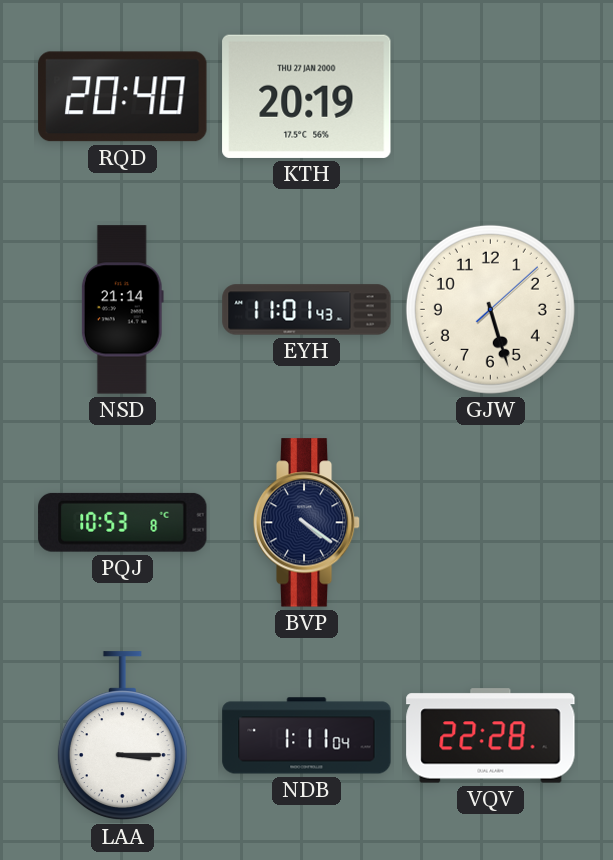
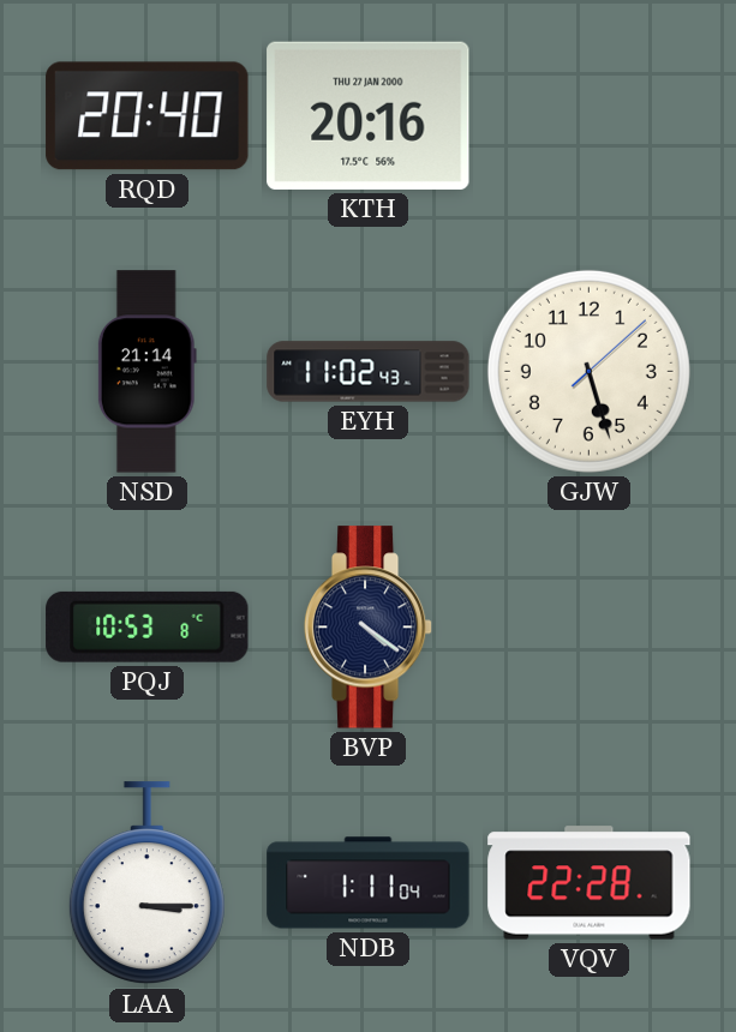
KTH: 20:19 -> 20:16
EYH: 11:01 -> 11:02
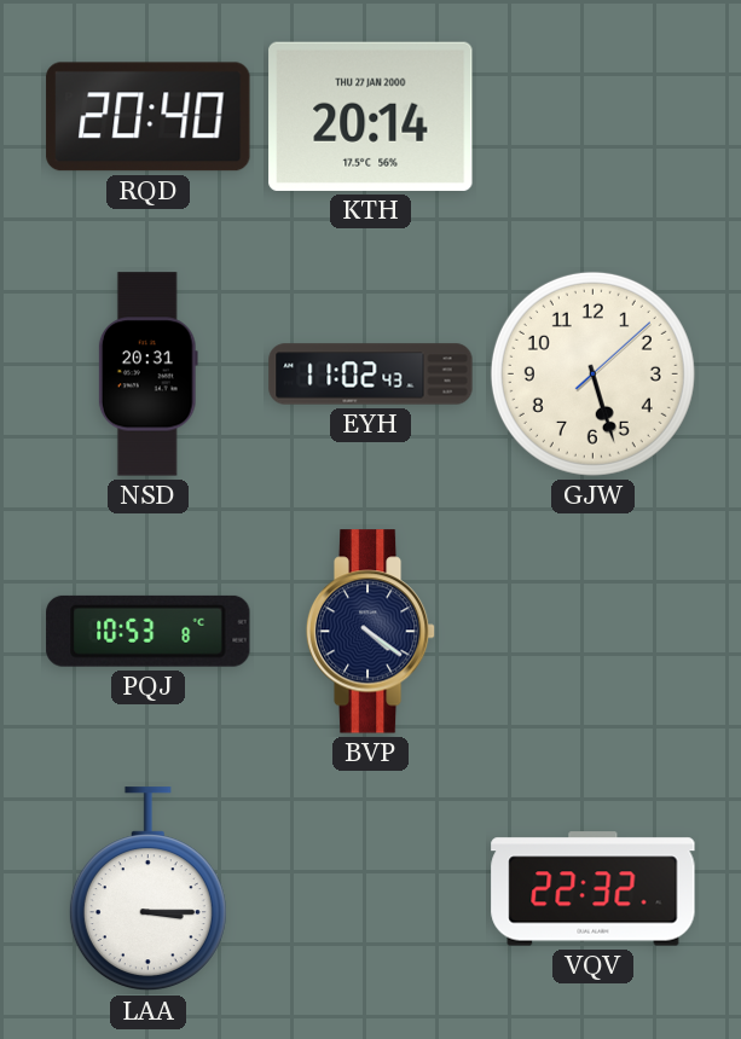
KTH: 20:16 -> 20:14
NSD: 21:14 -> 20:31
NDB: 1:11 -> none
VQV: 22:28 -> 22:32
